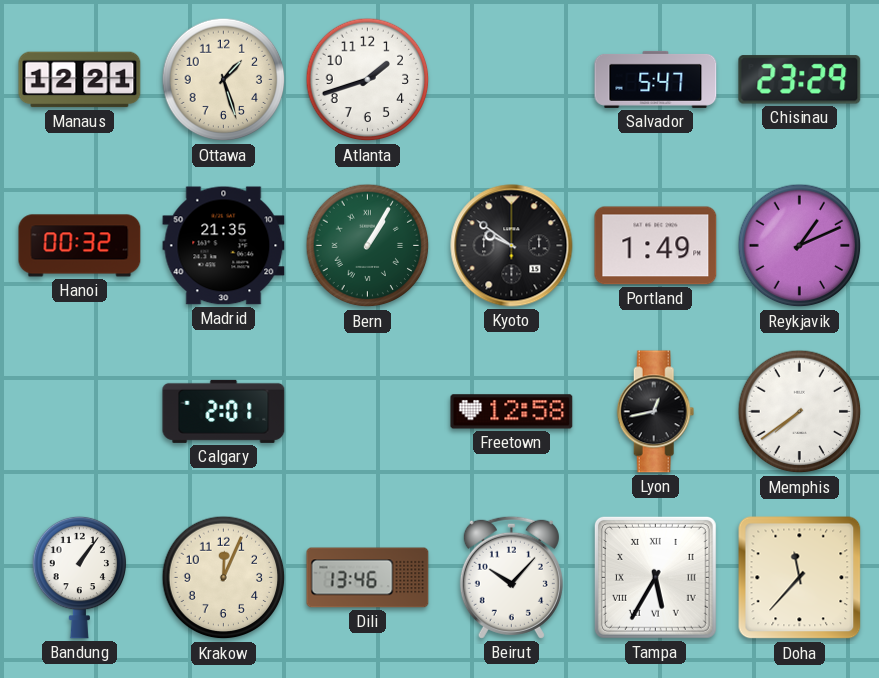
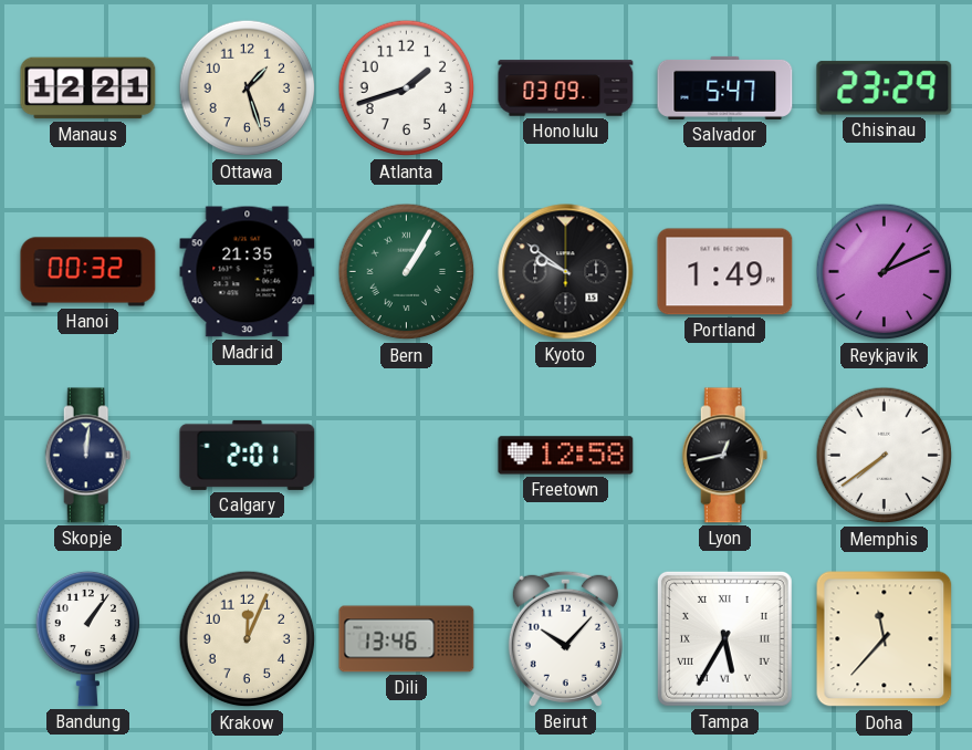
Honolulu: none -> 03:09
Skopje: none -> 12:01
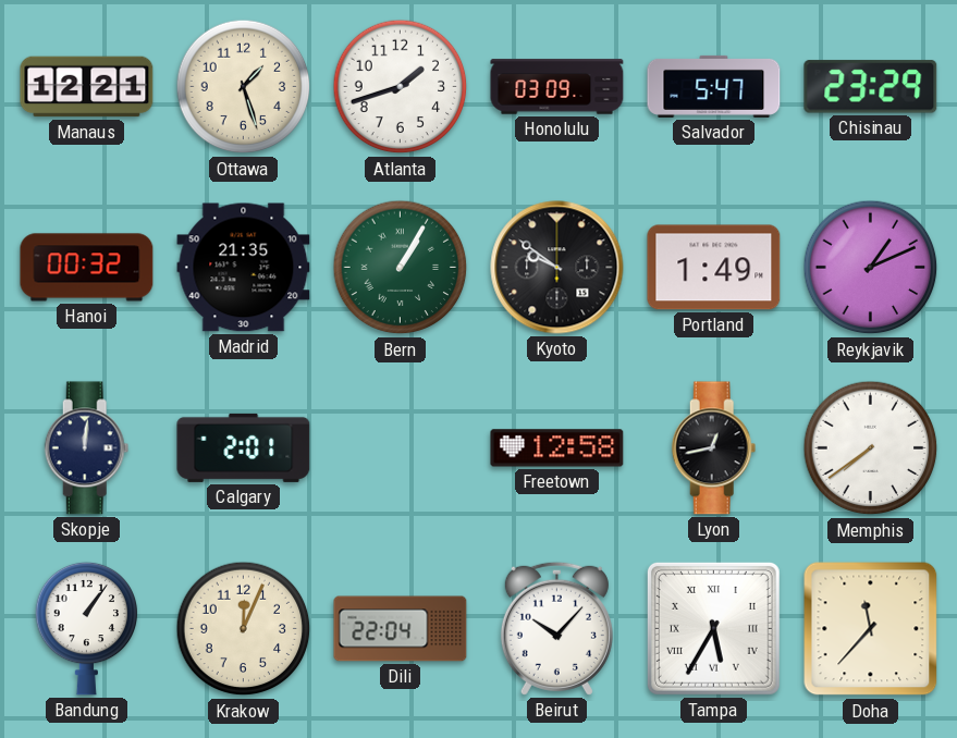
Dili: 13:46 -> 22:04
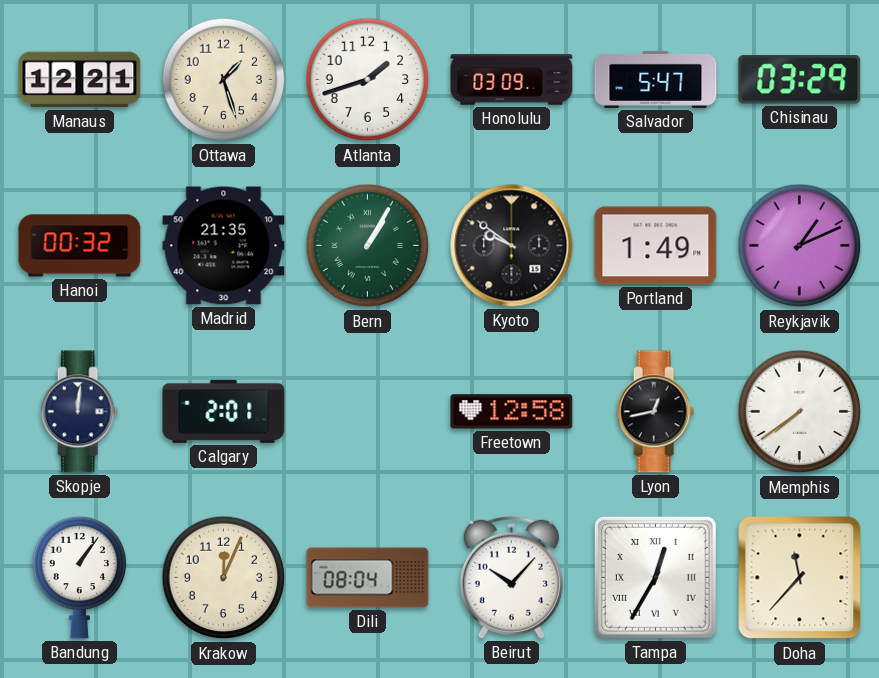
Chisinau: 23:29 -> 03:29
Dili: 22:04 -> 08:04
Tampa: 5:35 -> 12:35
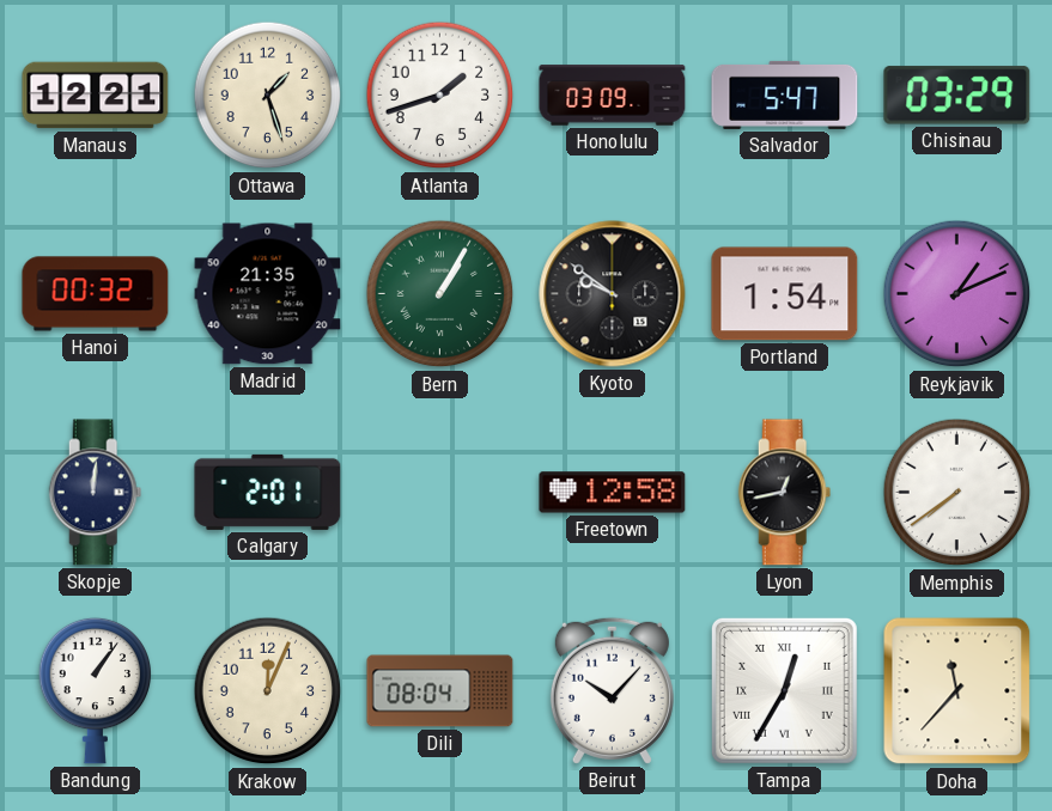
Portland: 1:49 -> 1:54
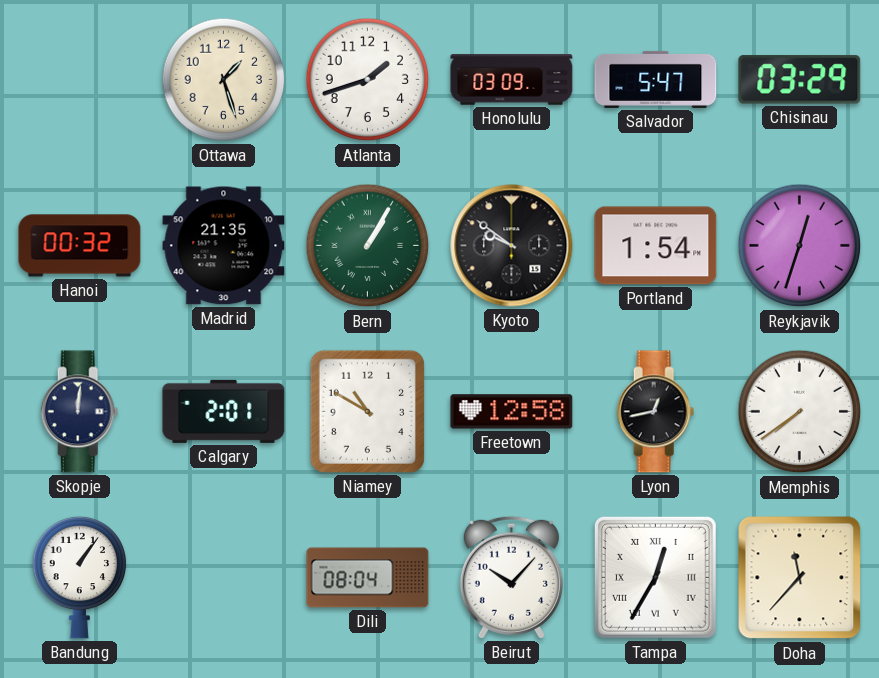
Manaus: 12:21 -> none
Reykjavik: 1:11 -> 12:33
Niamey: none -> 10:50
Krakow: 12:04 -> none
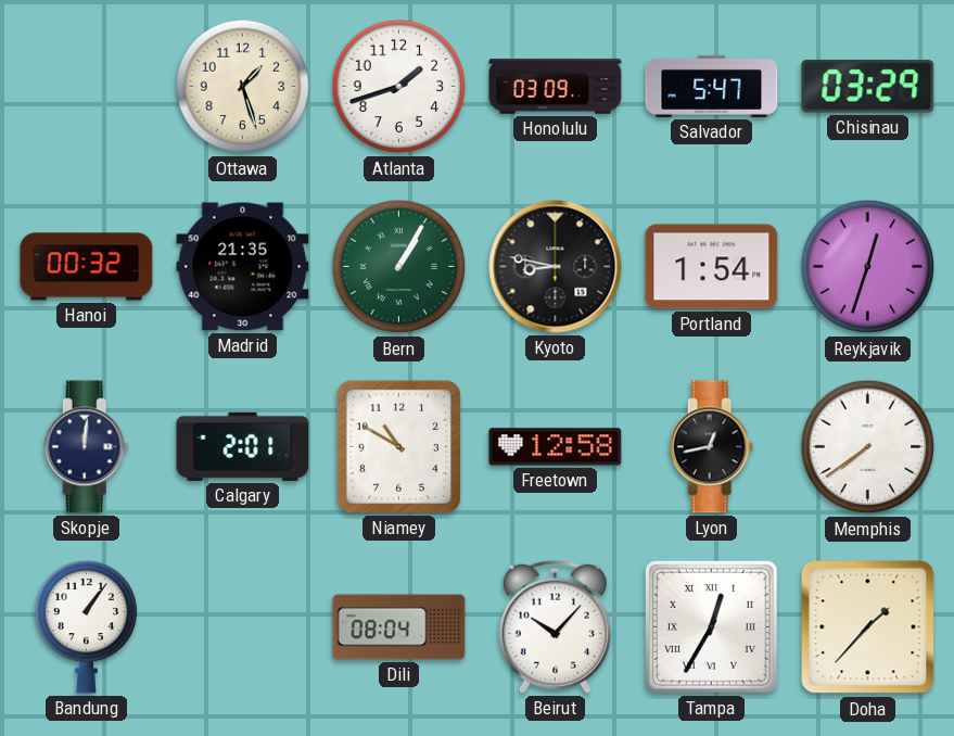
Kyoto: 9:51 -> 8:47
Doha: 11:37 -> 1:37
